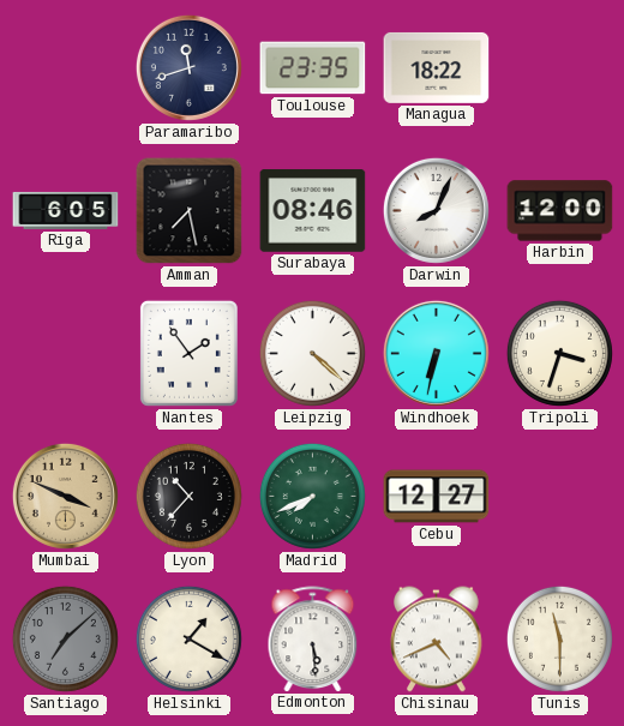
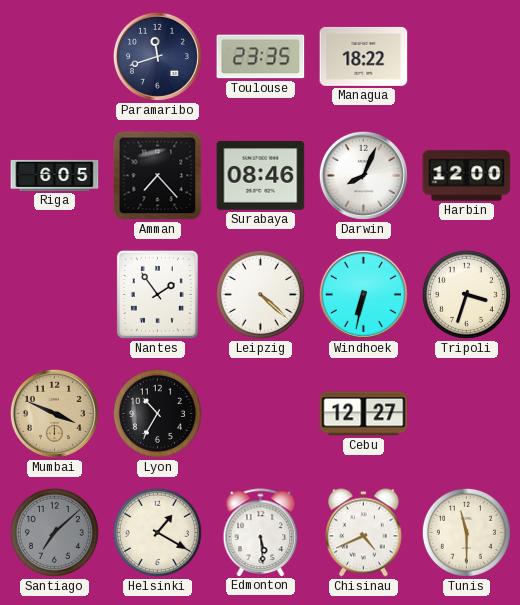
Amman: 7:28 -> 7:23
Lyon: 10:37 -> 10:35
Madrid: 7:41 -> none
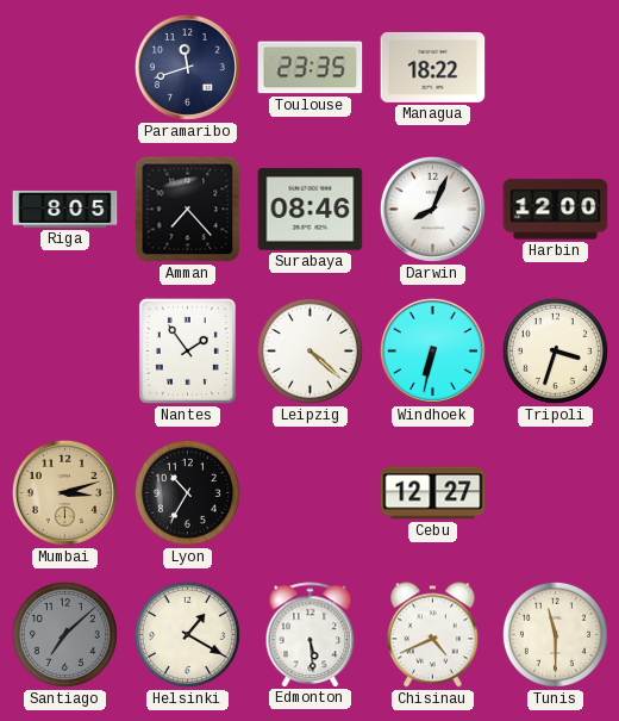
Riga: 6:05 -> 8:05
Mumbai: 3:49 -> 3:12
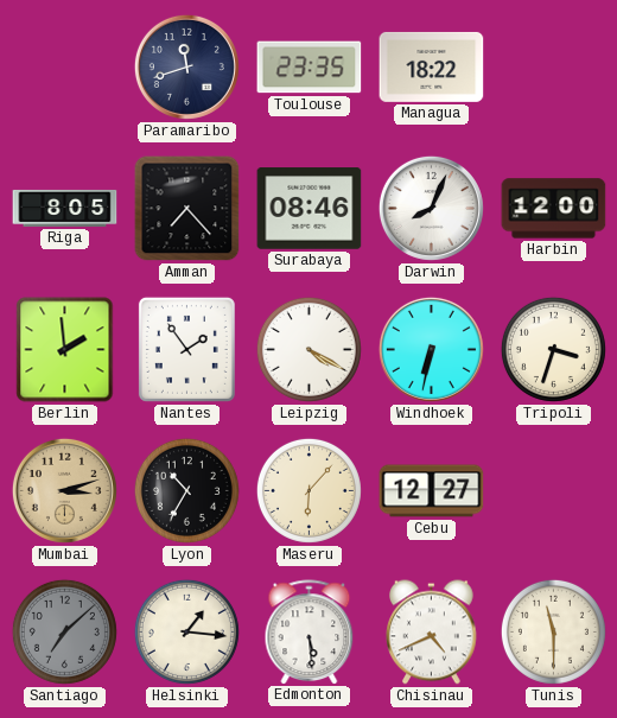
Berlin: none -> 1:59
Leipzig: 4:22 -> 4:20
Maseru: none -> 6:07
Helsinki: 1:20 -> 1:16
